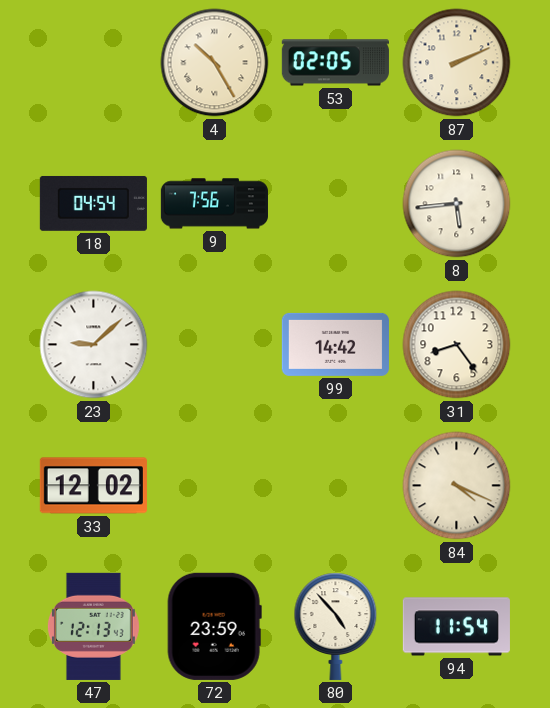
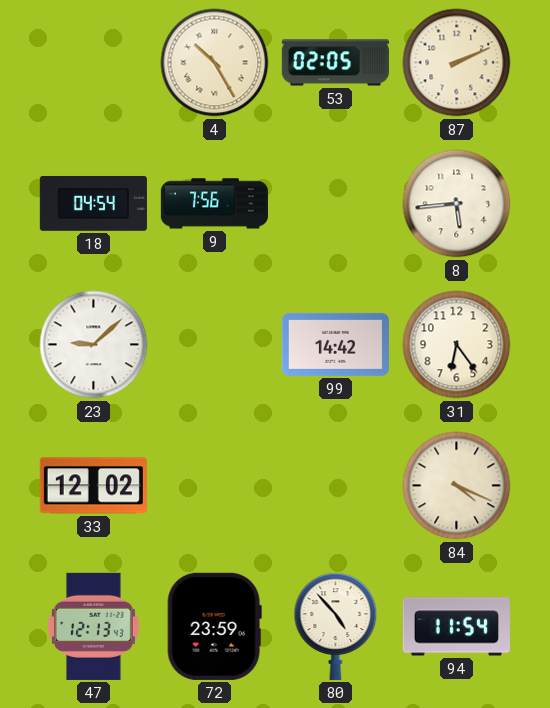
31: 8:24 -> 6:24
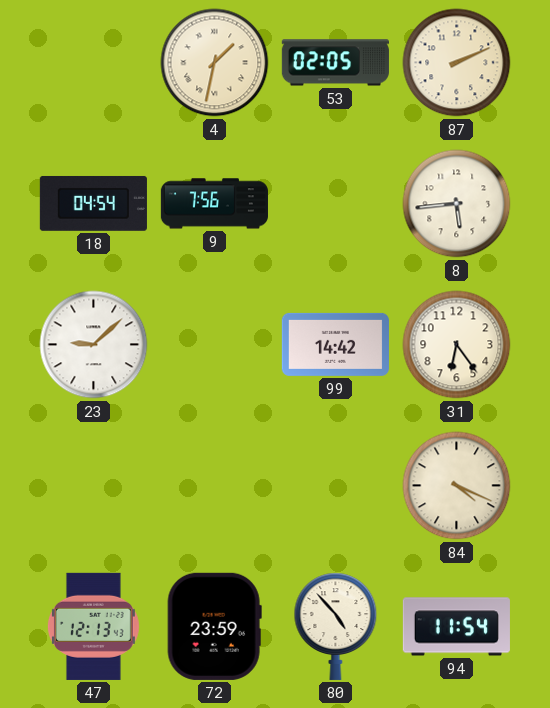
4: 10:25 -> 1:32
33: 12:02 -> none
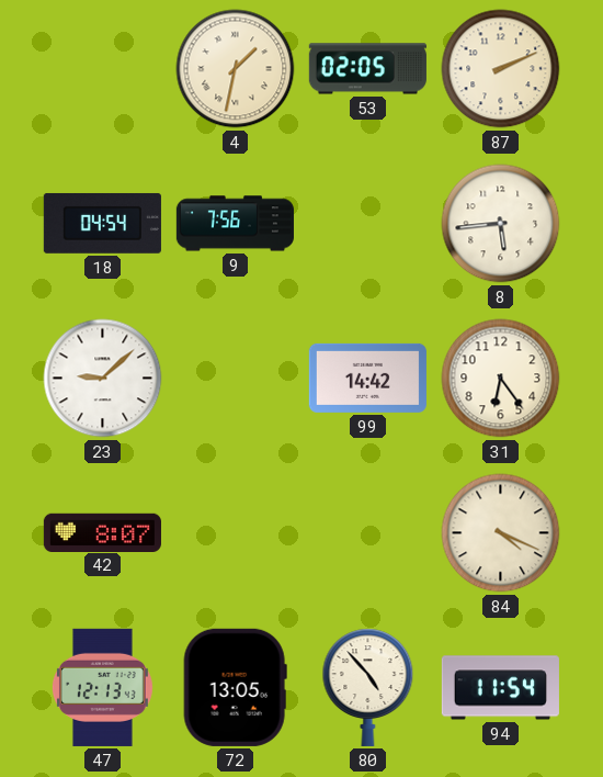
42: none -> 8:07
72: 23:59 -> 13:05
